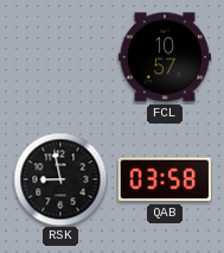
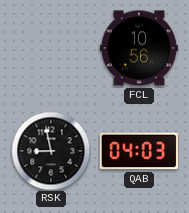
FCL: 10:57 -> 10:56
QAB: 03:58 -> 04:03
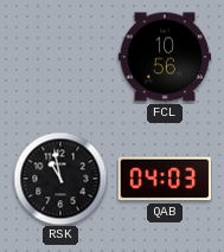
RSK: 8:58 -> 10:58
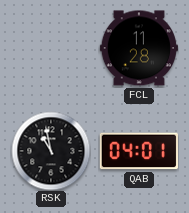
FCL: 10:56 -> 11:28
QAB: 04:03 -> 04:01
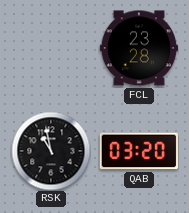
FCL: 11:28 -> 23:28
QAB: 04:01 -> 03:20
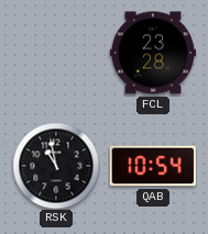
QAB: 03:20 -> 10:54
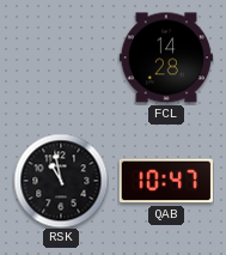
FCL: 23:28 -> 14:28
QAB: 10:54 -> 10:47
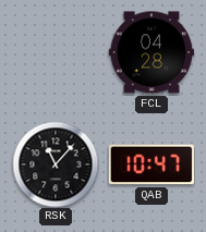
FCL: 14:28 -> 04:28
RSK: 10:58 -> 11:07
